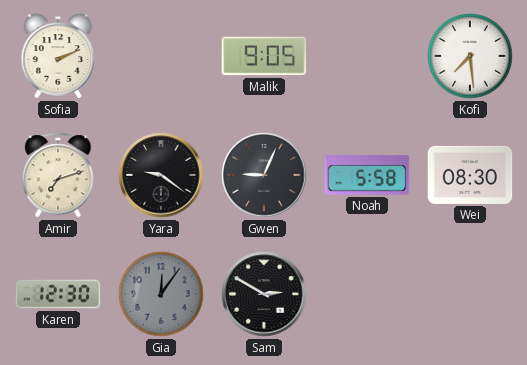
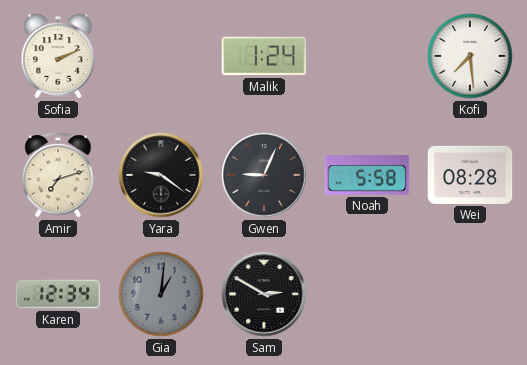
Malik: 9:05 -> 1:24
Wei: 08:30 -> 08:28
Karen: 12:30 -> 12:34
Gia: 12:06 -> 1:01
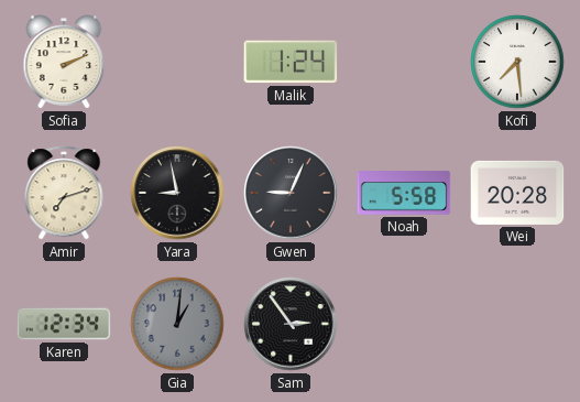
Yara: 9:21 -> 8:58
Wei: 08:28 -> 20:28
Sam: 2:50 -> 2:54
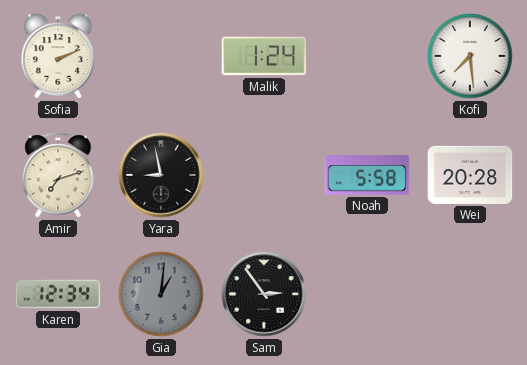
Gwen: 9:04 -> none
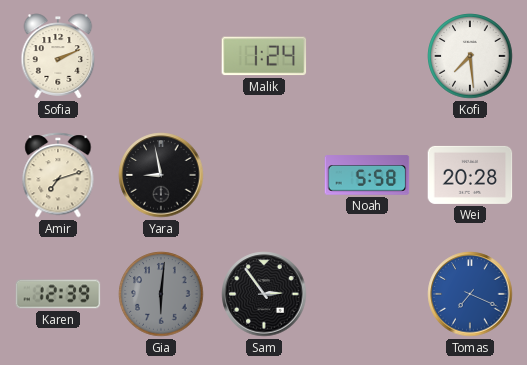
Karen: 12:34 -> 12:39
Gia: 1:01 -> 6:01
Tomas: none -> 7:19
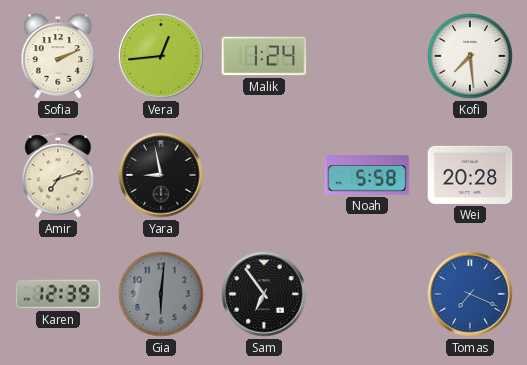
Vera: none -> 12:44
Sam: 2:54 -> 6:54
